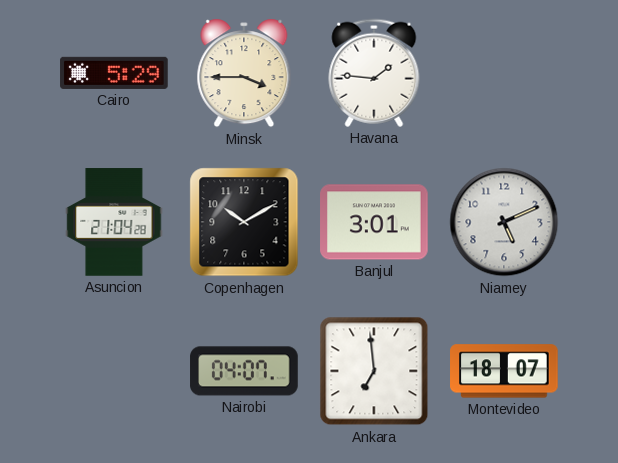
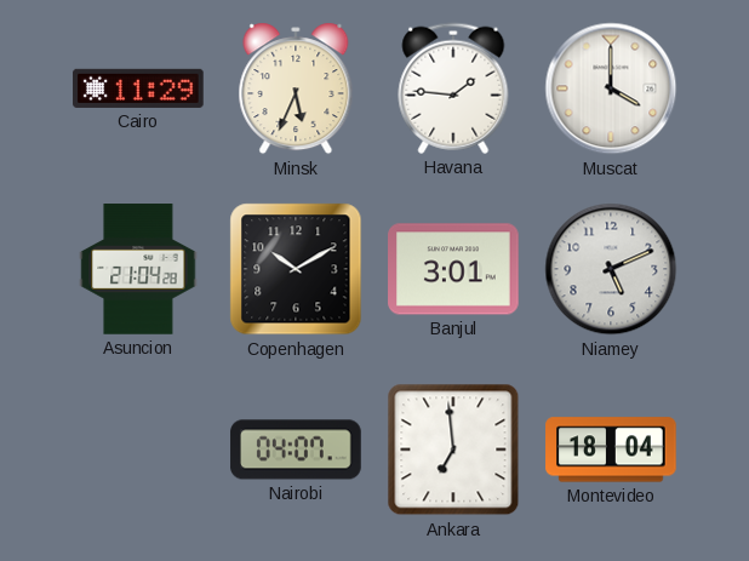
Cairo: 5:29 -> 11:29
Minsk: 3:45 -> 5:34
Muscat: none -> 4:00
Montevideo: 18:07 -> 18:04
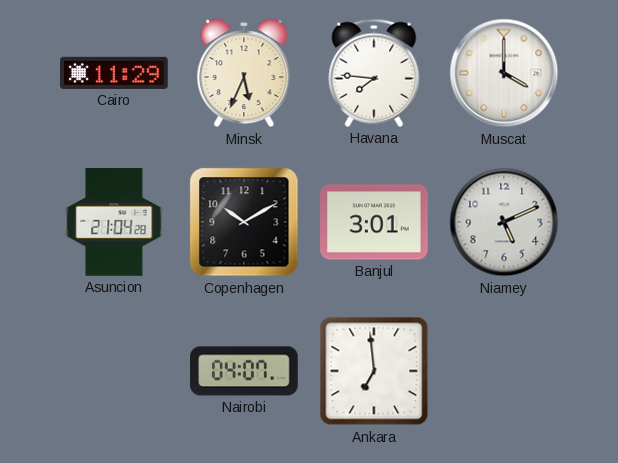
Havana: 1:46 -> 7:46
Montevideo: 18:04 -> none
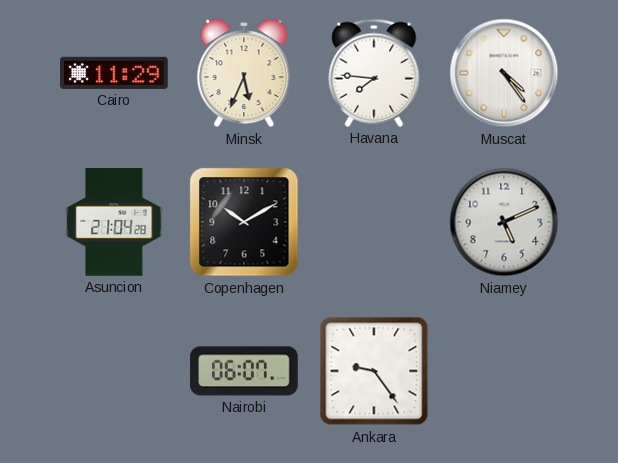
Muscat: 4:00 -> 4:24
Banjul: 3:01 -> none
Nairobi: 04:07 -> 06:07
Ankara: 6:59 -> 9:24
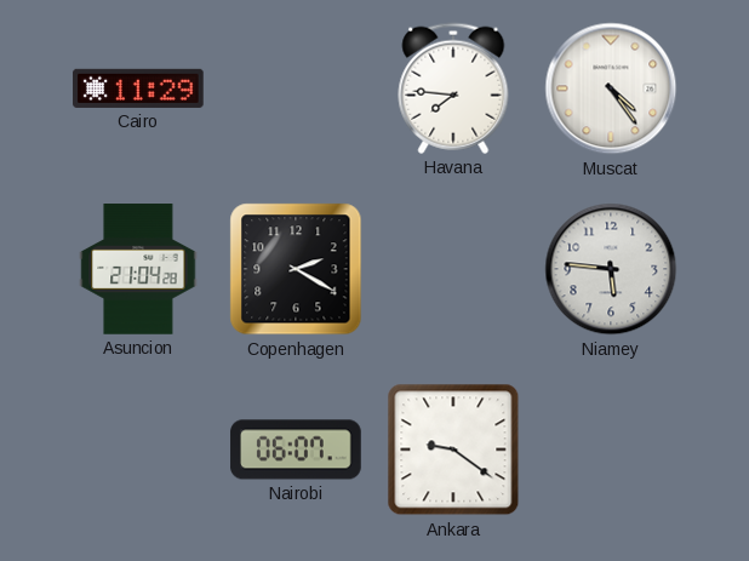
Minsk: 5:34 -> none
Copenhagen: 10:10 -> 2:20
Niamey: 5:11 -> 5:46
Ankara: 9:24 -> 9:21
